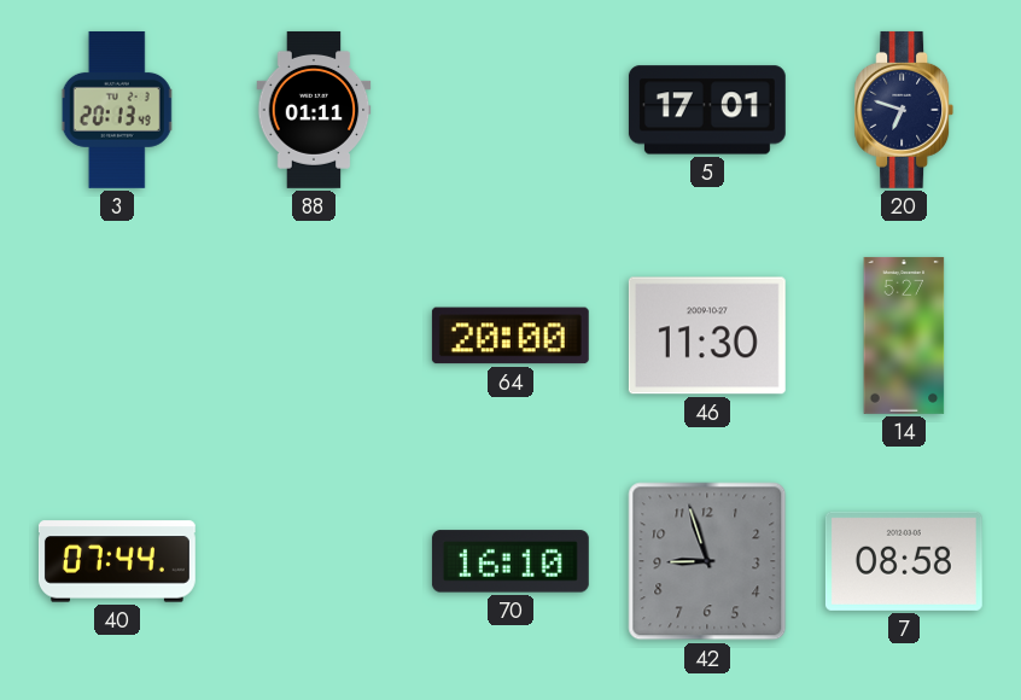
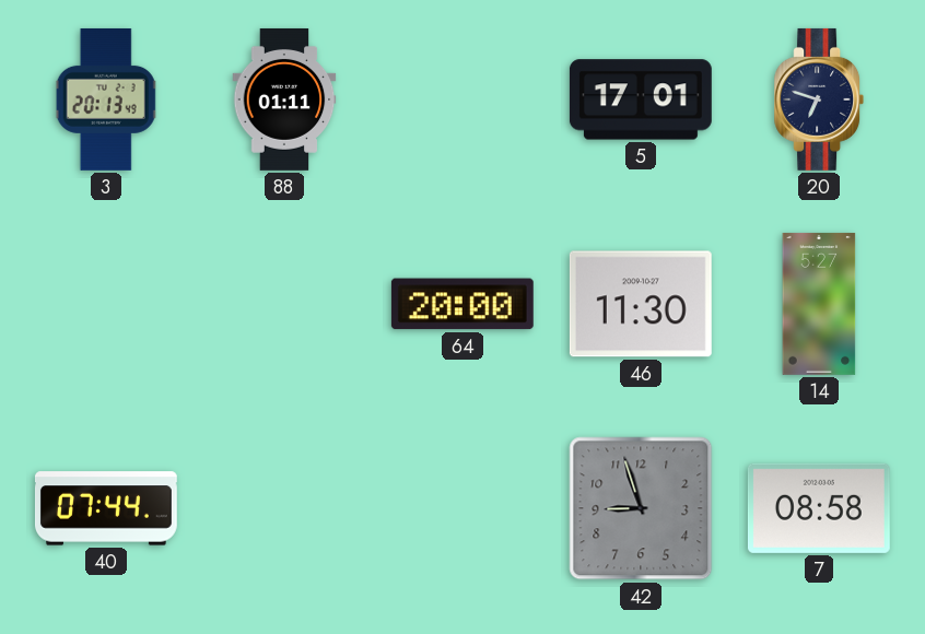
70: 16:10 -> none
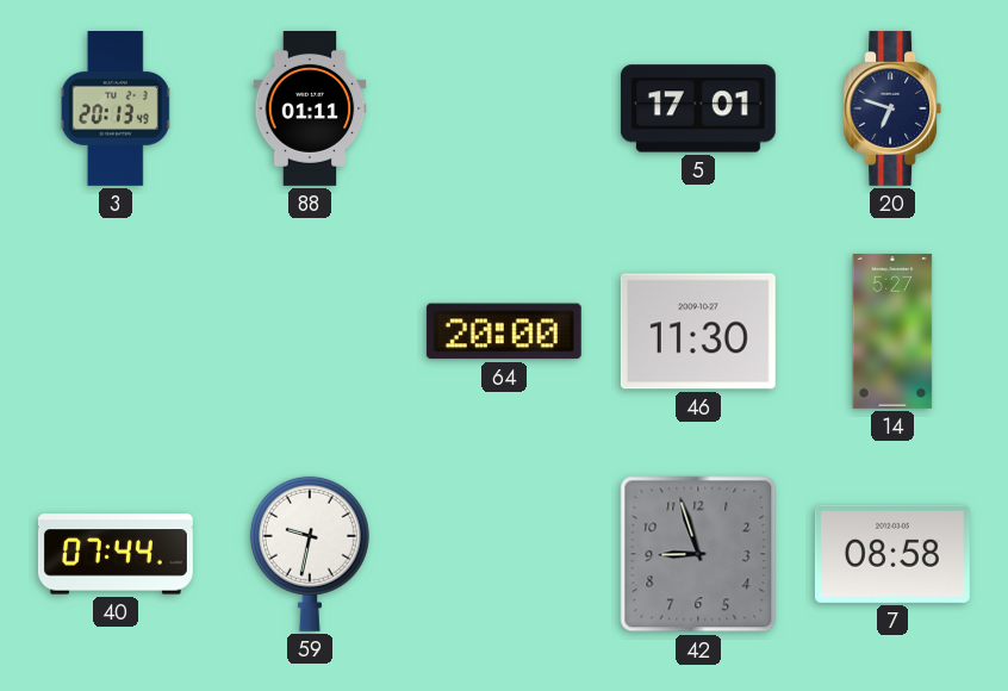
59: none -> 9:32
